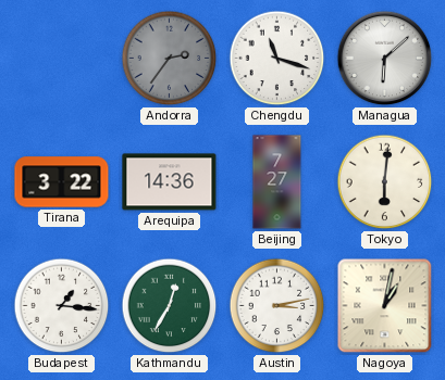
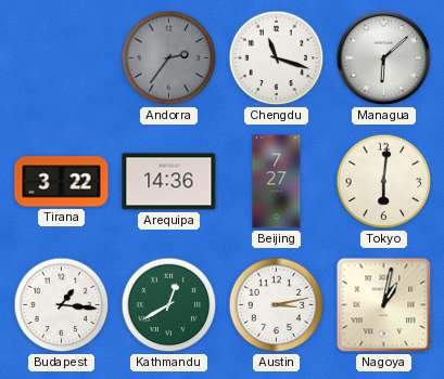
Kathmandu: 12:35 -> 12:40
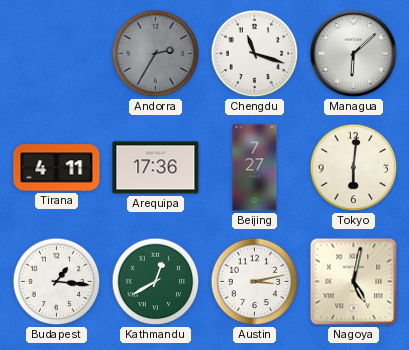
Andorra: 2:36 -> 2:35
Tirana: 3:22 -> 4:11
Arequipa: 14:36 -> 17:36
Nagoya: 1:02 -> 5:02
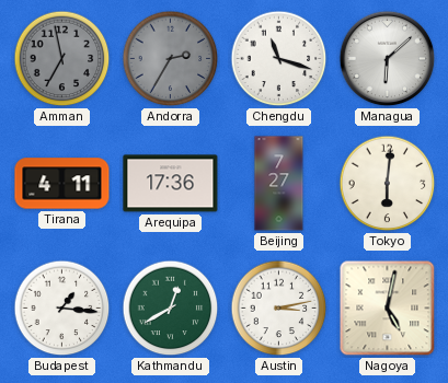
Amman: none -> 6:58
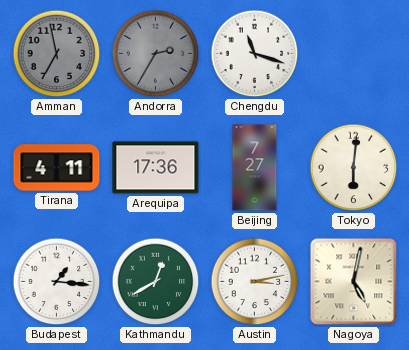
Managua: 6:08 -> none
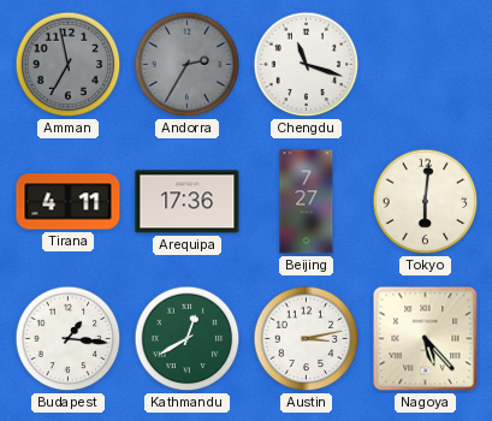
Nagoya: 5:02 -> 5:23
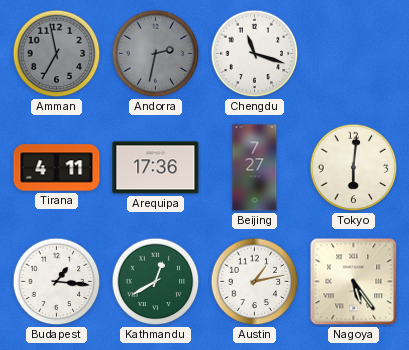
Andorra: 2:35 -> 2:32
Austin: 3:13 -> 1:13
Nagoya: 5:23 -> 5:24
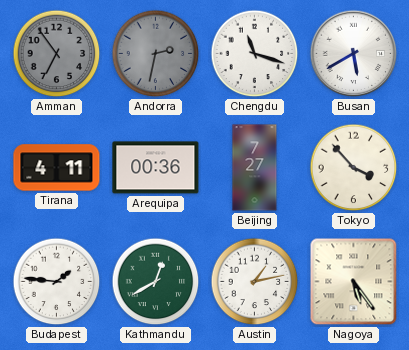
Amman: 6:58 -> 6:54
Busan: none -> 5:40
Arequipa: 17:36 -> 00:36
Tokyo: 6:01 -> 3:53
Budapest: 1:16 -> 1:46
